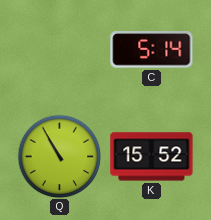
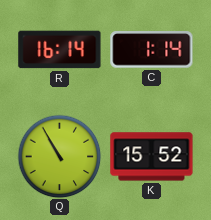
R: none -> 16:14
C: 5:14 -> 1:14
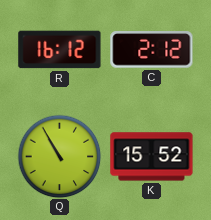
R: 16:14 -> 16:12
C: 1:14 -> 2:12
